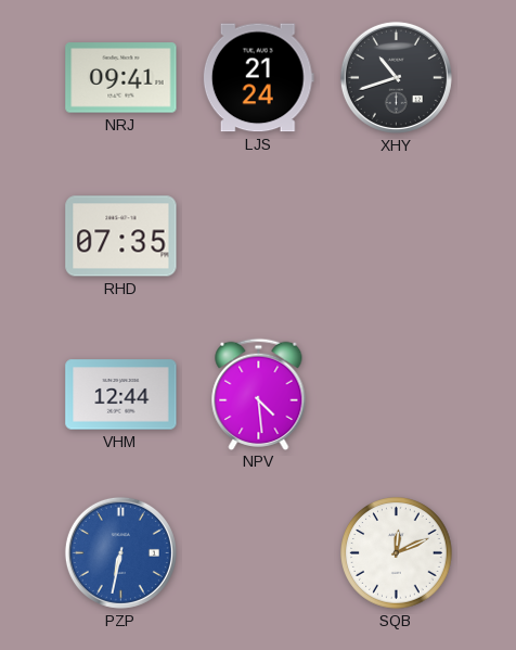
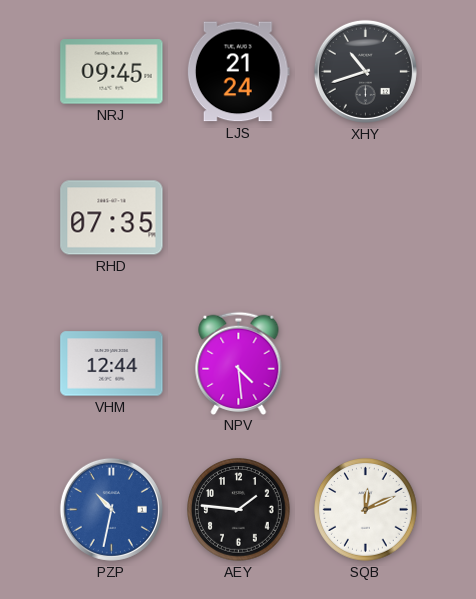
NRJ: 09:41 -> 09:45
PZP: 6:32 -> 10:32
AEY: none -> 1:46
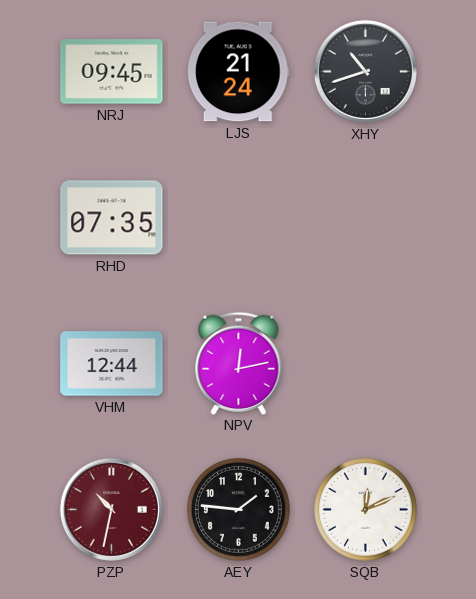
NPV: 4:29 -> 12:13
PZP dial: blue -> burgundy
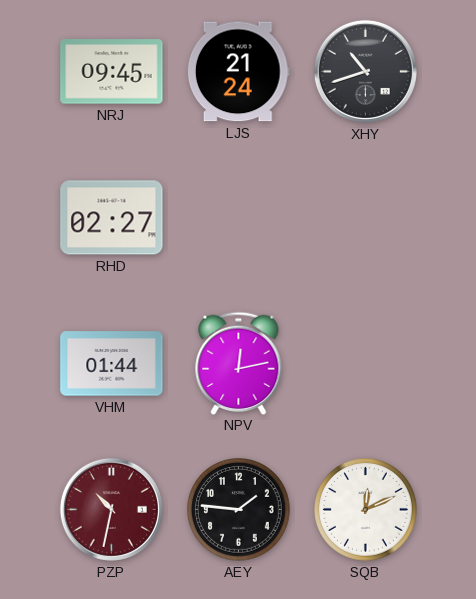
RHD: 07:35 -> 02:27
VHM: 12:44 -> 01:44
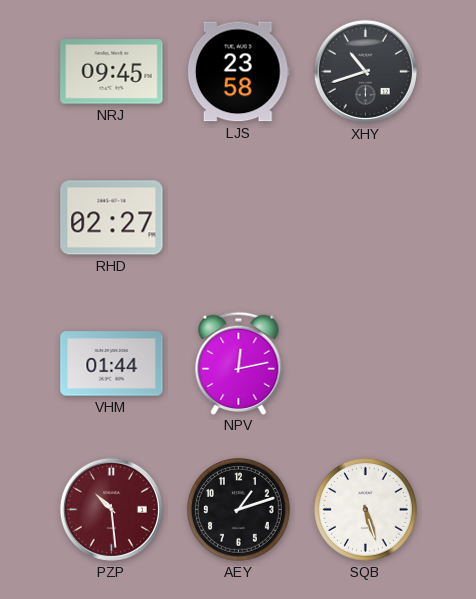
LJS: 21:24 -> 23:58
PZP: 10:32 -> 10:29
AEY: 1:46 -> 1:12
SQB: 12:11 -> 5:27
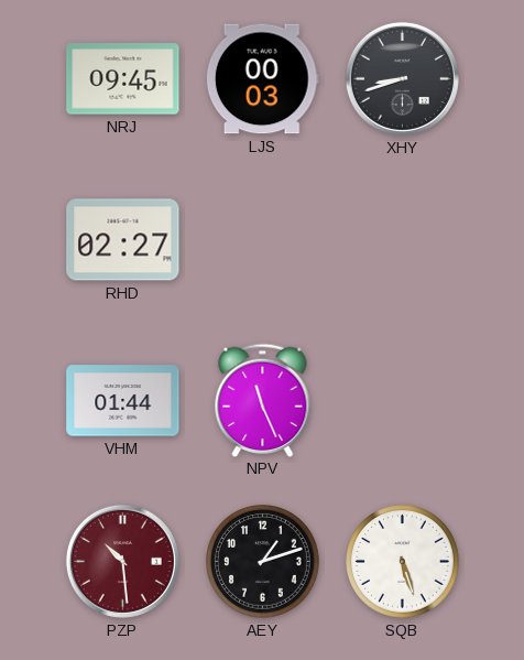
LJS: 23:58 -> 00:03
XHY: 10:42 -> 8:42
NPV: 12:13 -> 11:26
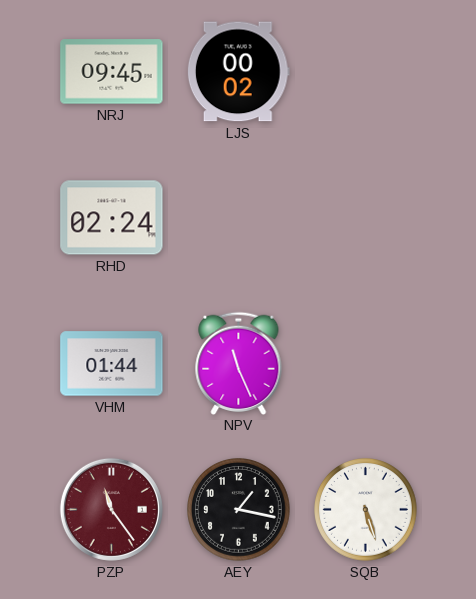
LJS: 00:03 -> 00:02
XHY: 8:42 -> none
RHD: 02:27 -> 02:24
PZP: 10:29 -> 11:24
AEY: 1:12 -> 1:17
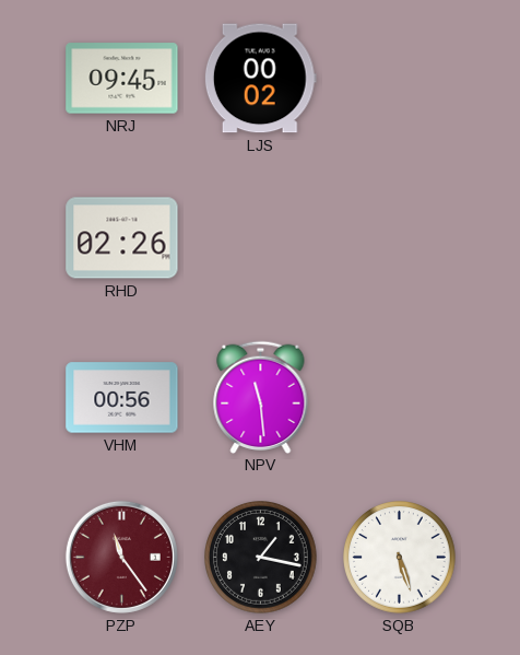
RHD: 02:24 -> 02:26
VHM: 01:44 -> 00:56
NPV: 11:26 -> 11:29
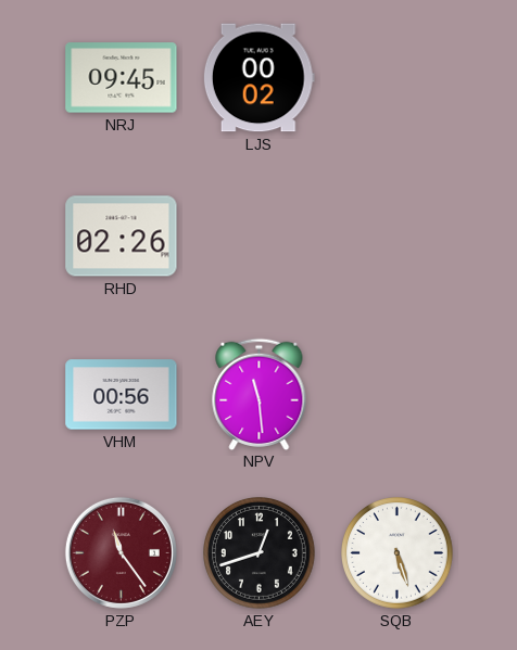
AEY: 1:17 -> 12:42
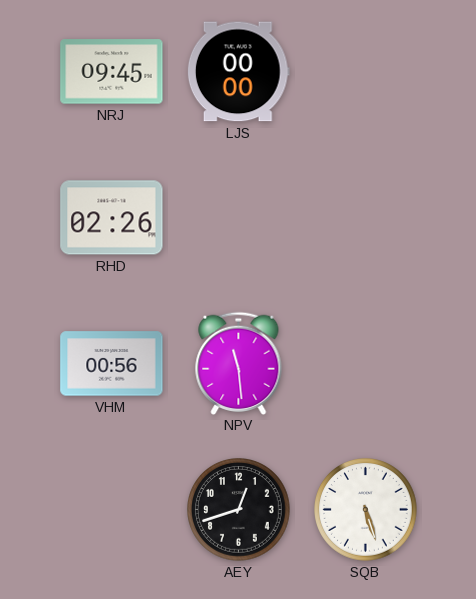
LJS: 00:02 -> 00:00
PZP: 11:24 -> none
